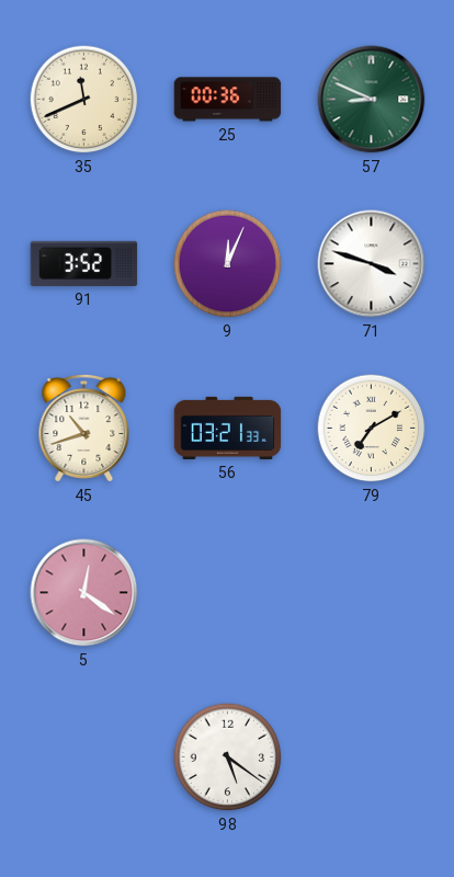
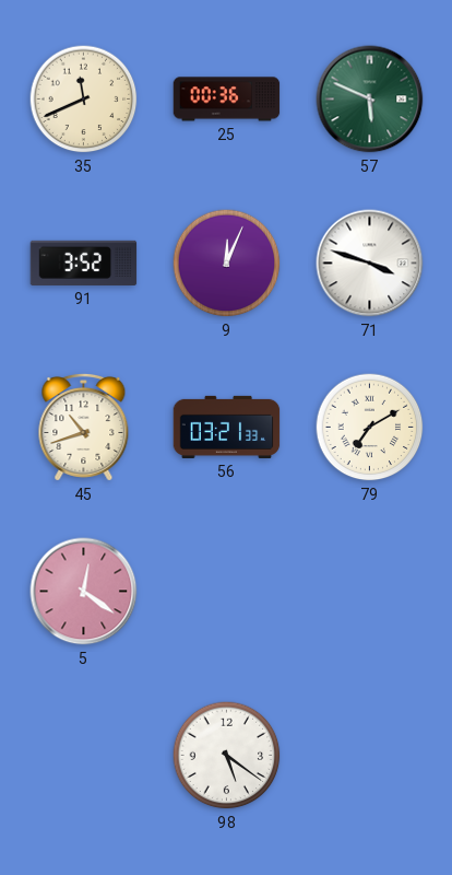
57: 8:49 -> 5:49
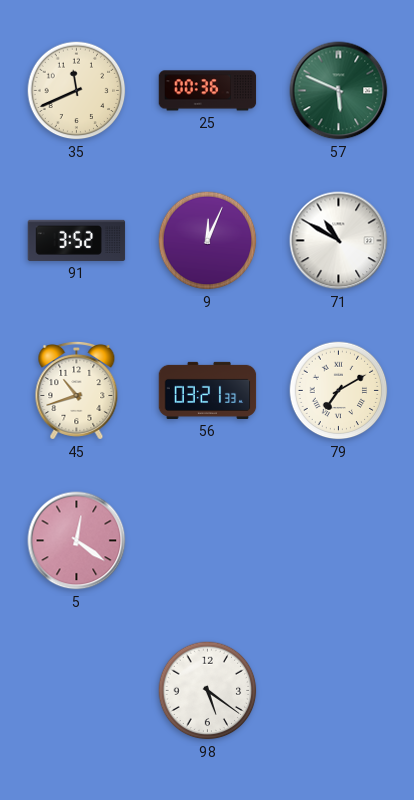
71: 3:48 -> 10:50
